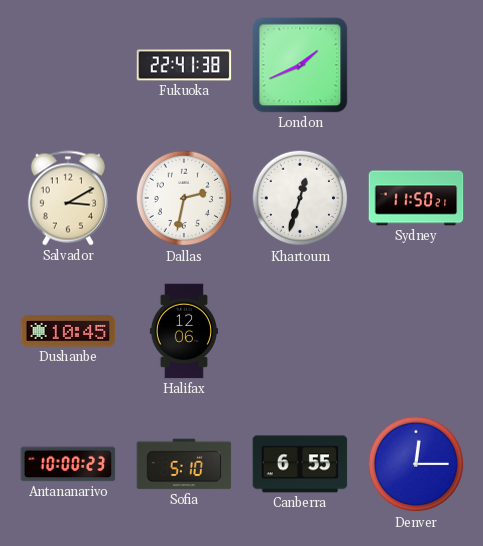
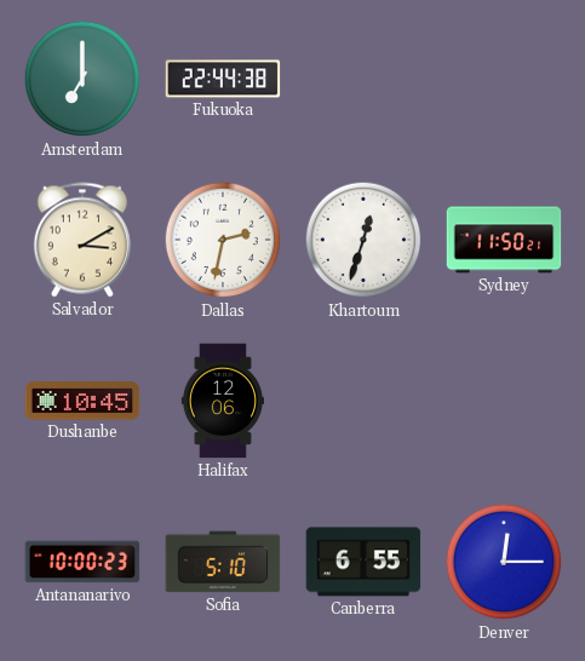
Amsterdam: none -> 7:00
Fukuoka: 22:41 -> 22:44
London: 1:41 -> none
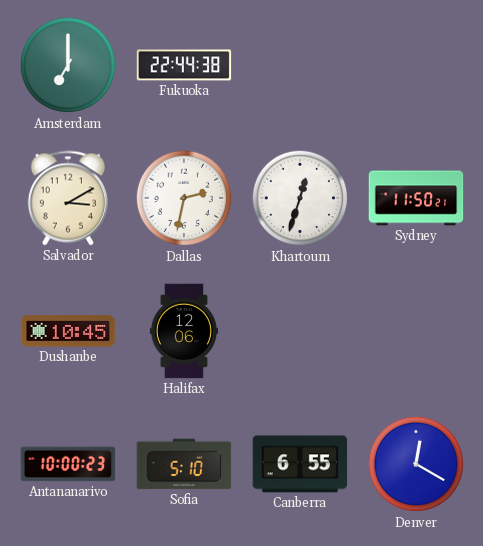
Denver: 12:15 -> 12:20
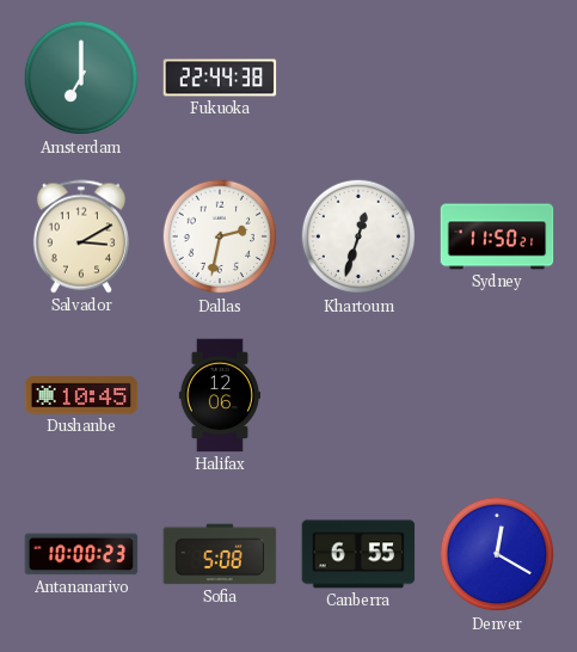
Sofia: 5:10 -> 5:08
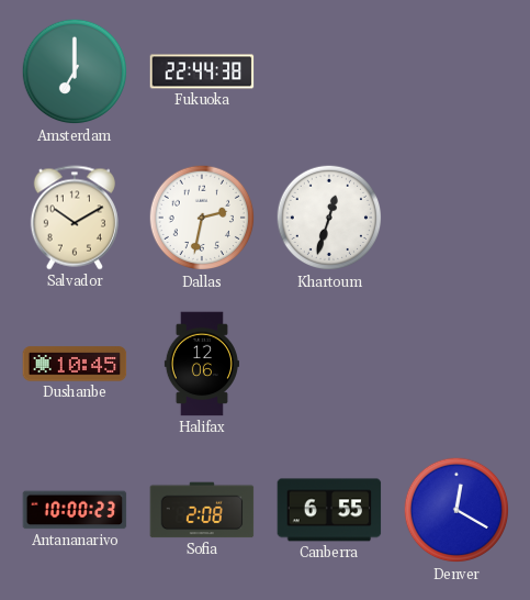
Salvador: 3:10 -> 10:10
Sydney: 11:50 -> none
Sofia: 5:08 -> 2:08
